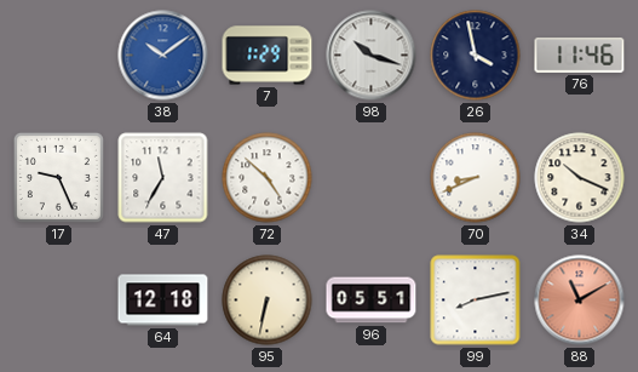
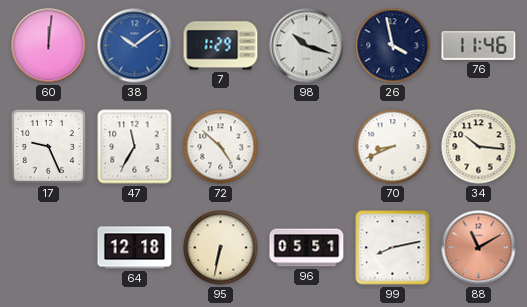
60: none -> 12:01
34: 10:19 -> 10:16
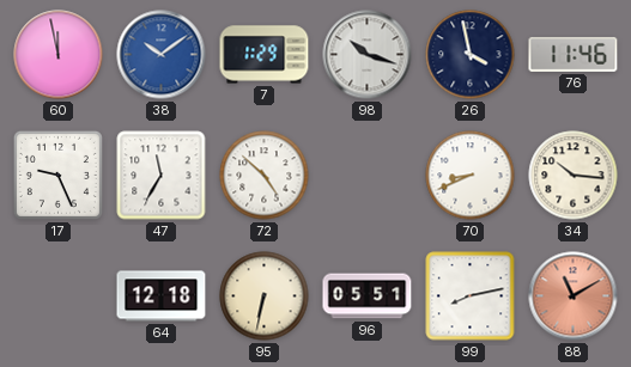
60: 12:01 -> 11:58
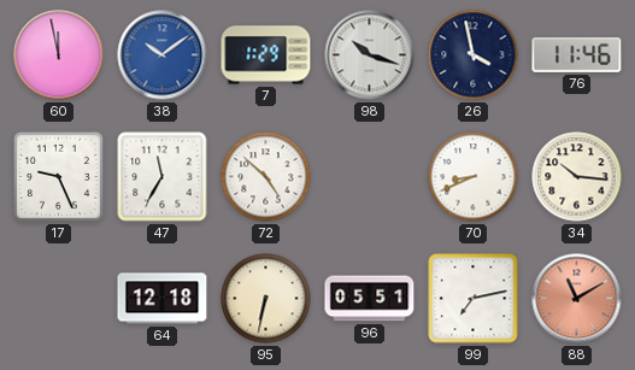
99: 8:13 -> 7:13
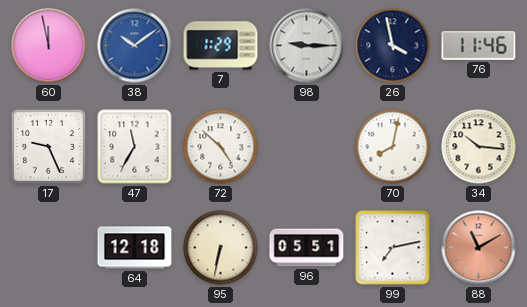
98: 10:18 -> 9:15
70: 8:41 -> 8:02
